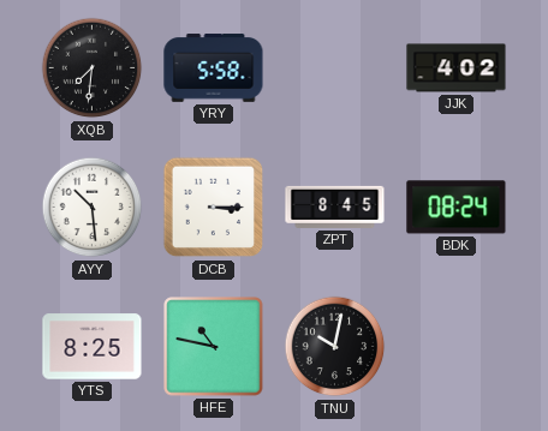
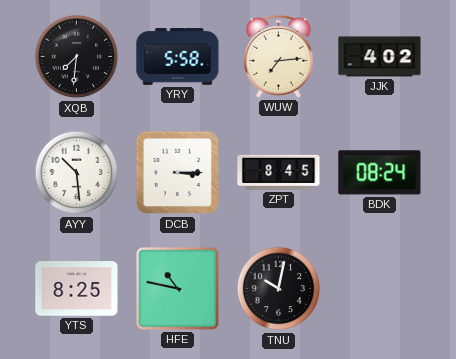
WUW: none -> 7:14
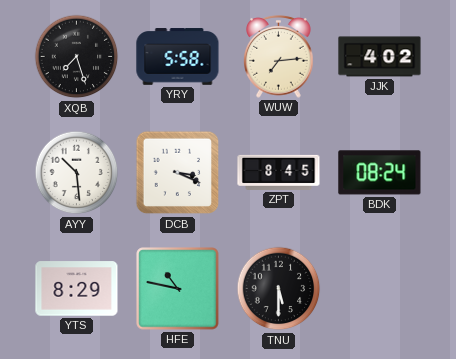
XQB: 7:31 -> 7:27
DCB: 3:15 -> 3:19
YTS: 8:25 -> 8:29
TNU: 10:02 -> 5:30
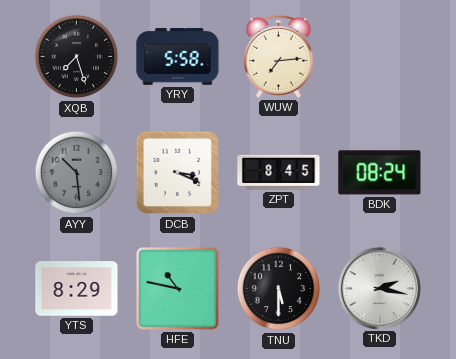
JJK: 4:02 -> none
AYY dial: white -> grey
TKD: none -> 2:17
